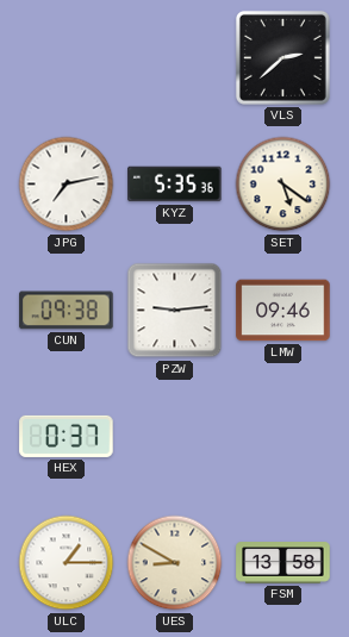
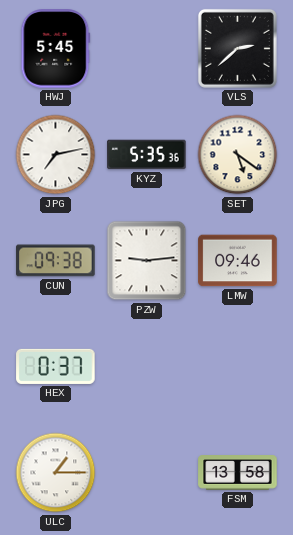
HWJ: none -> 5:45
UES: 8:50 -> none
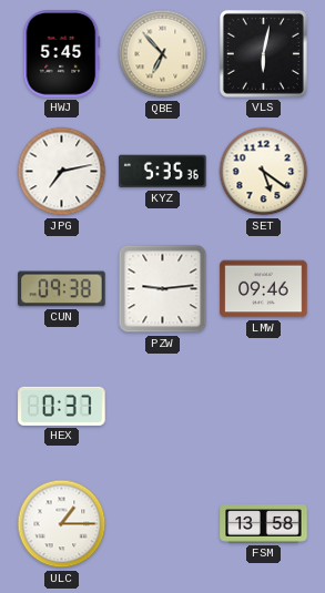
QBE: none -> 6:53
VLS: 2:38 -> 6:02
